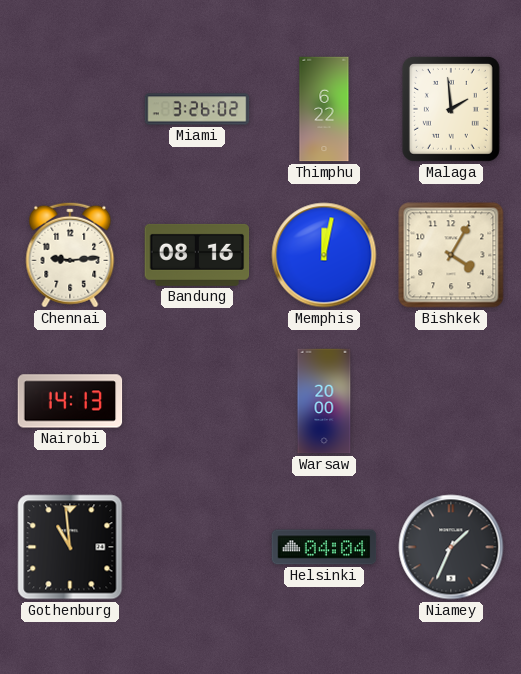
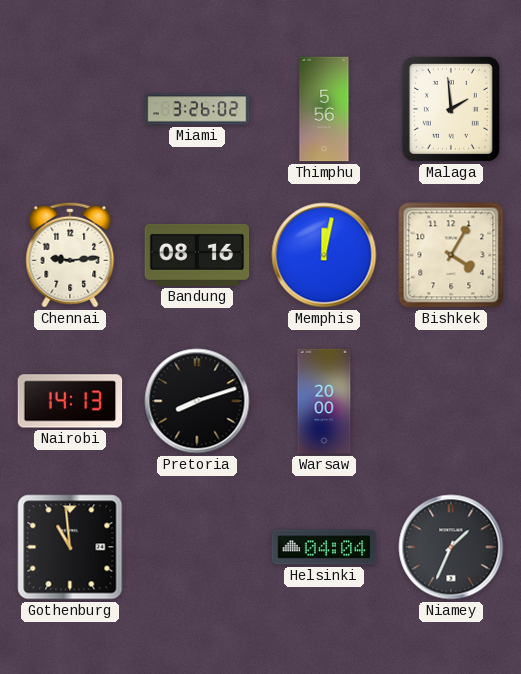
Thimphu: 6:22 -> 5:56
Pretoria: none -> 8:12
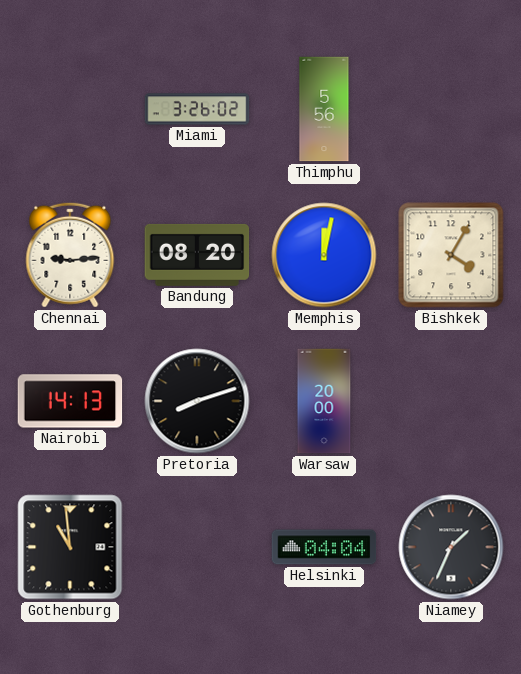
Malaga: 1:59 -> none
Bandung: 08:16 -> 08:20
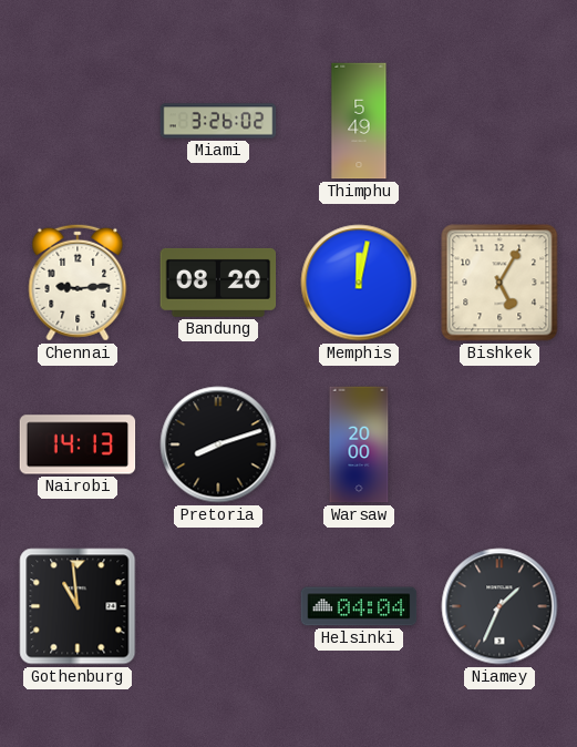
Thimphu: 5:56 -> 5:49
Bishkek: 4:05 -> 5:05
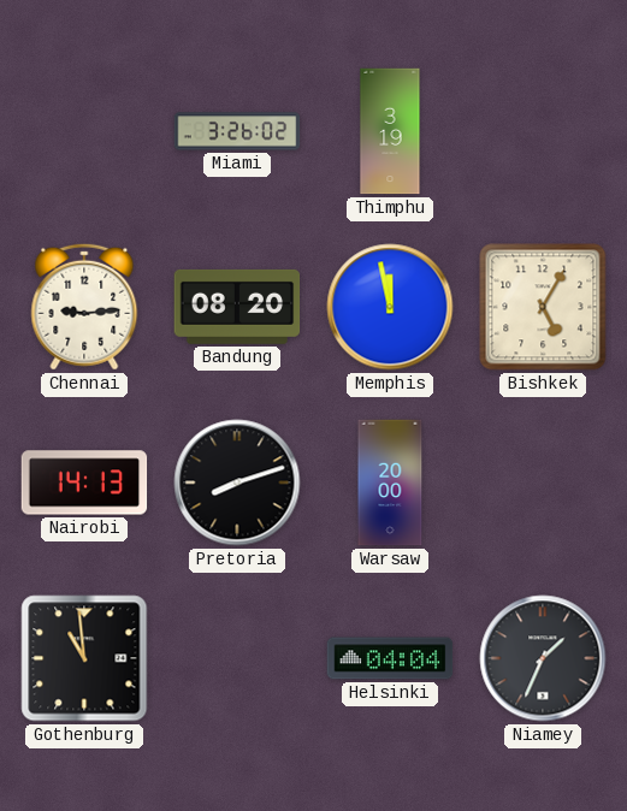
Thimphu: 5:49 -> 3:19
Memphis: 12:02 -> 11:58
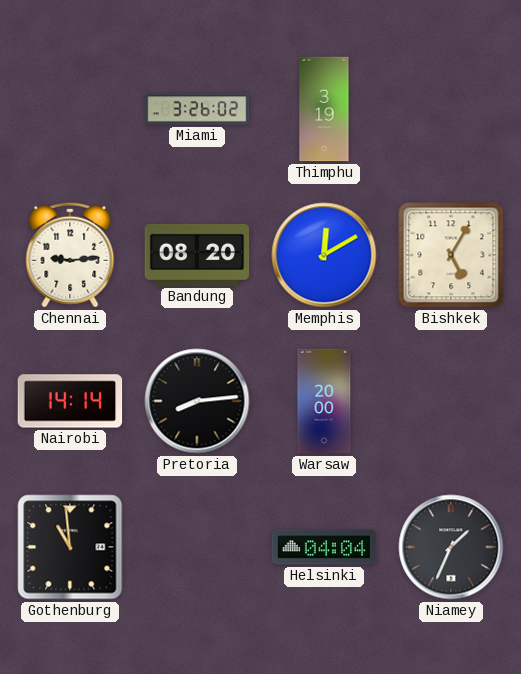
Memphis: 11:58 -> 12:10
Nairobi: 14:13 -> 14:14
Pretoria: 8:12 -> 8:14
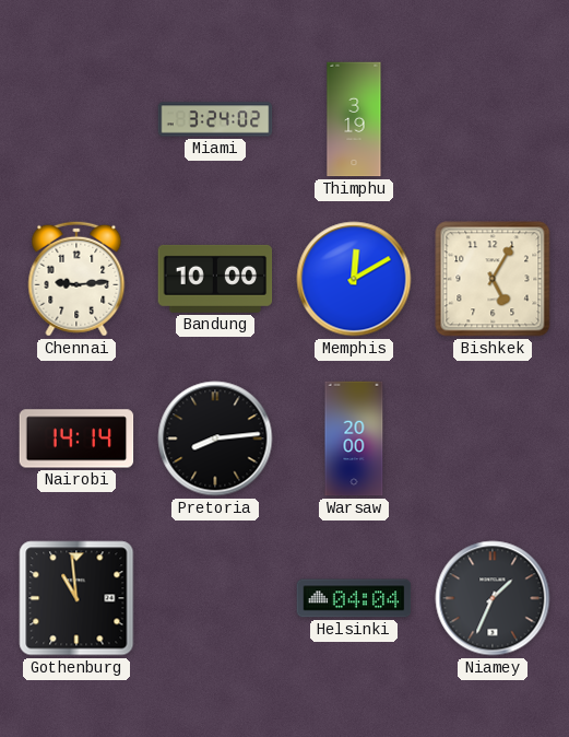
Miami: 3:26 -> 3:24
Bandung: 08:20 -> 10:00
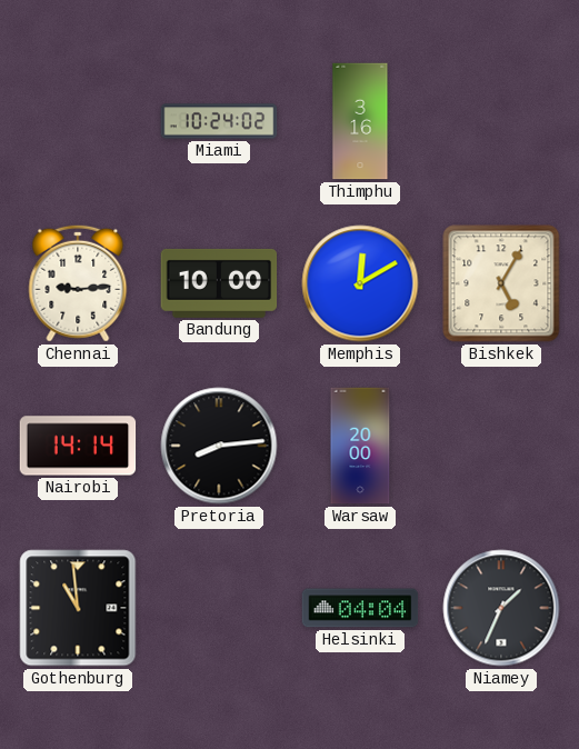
Miami: 3:24 -> 10:24
Thimphu: 3:19 -> 3:16
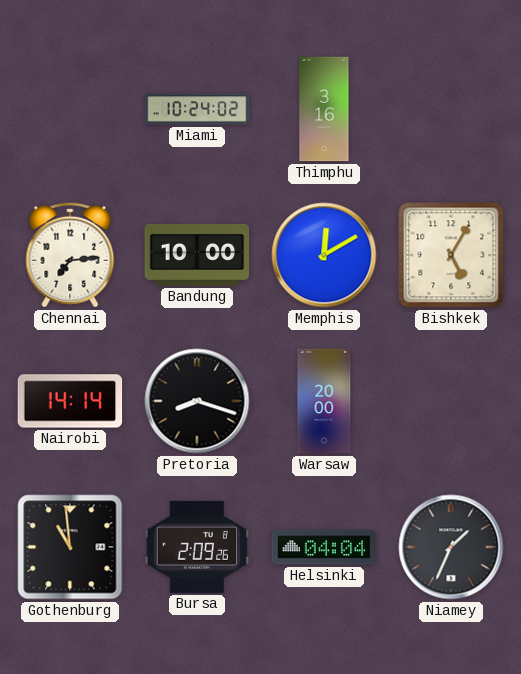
Chennai: 9:14 -> 7:14
Pretoria: 8:14 -> 8:18
Bursa: none -> 2:09
